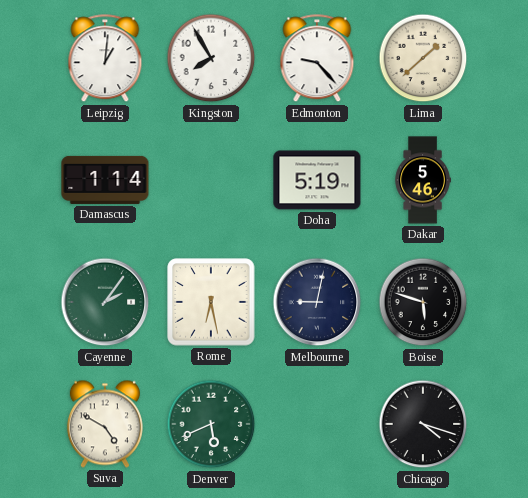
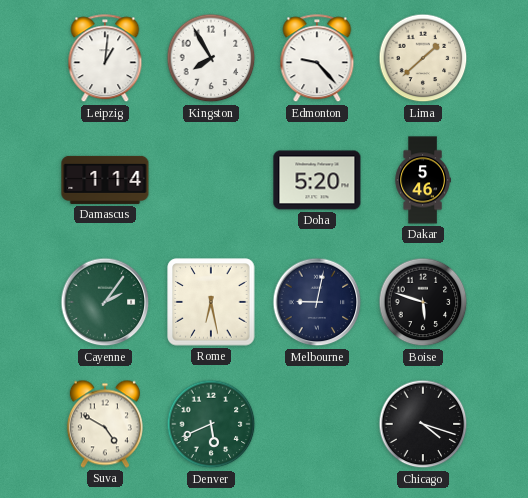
Doha: 5:19 -> 5:20
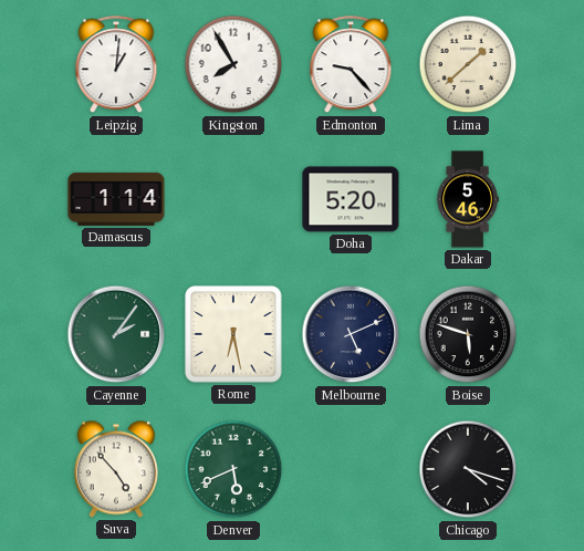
Melbourne: 9:02 -> 5:11
Suva: 4:50 -> 4:53
